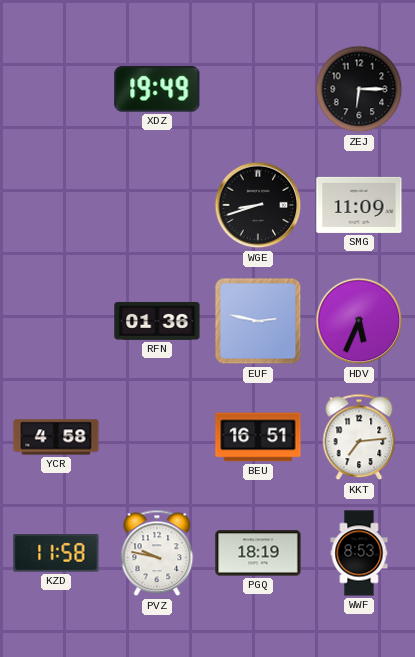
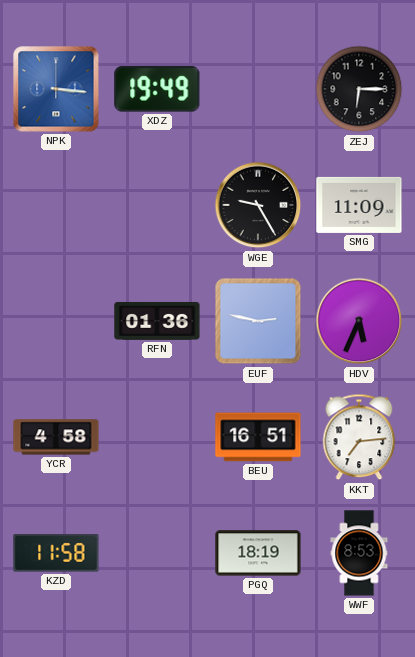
NPK: none -> 3:16
WGE: 8:42 -> 9:25
PVZ: 9:47 -> none
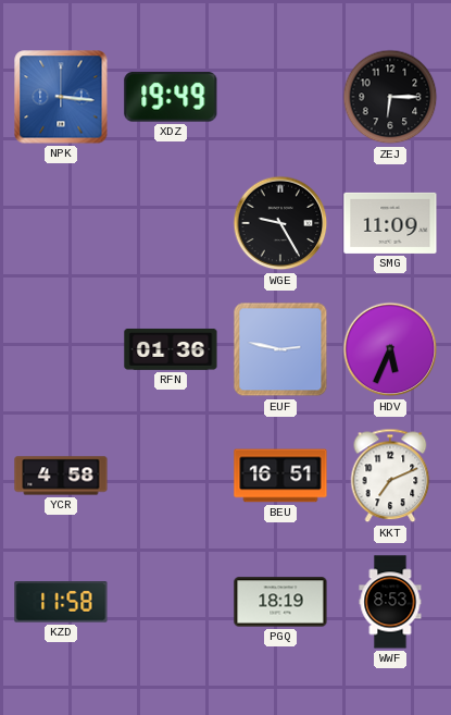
KKT: 7:14 -> 7:11
